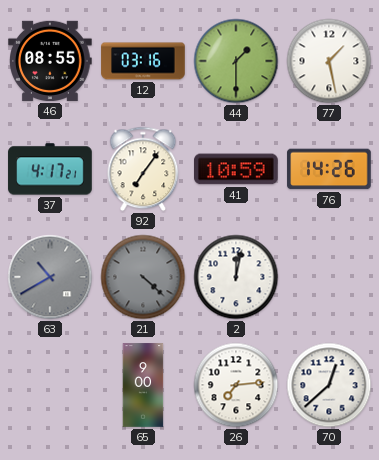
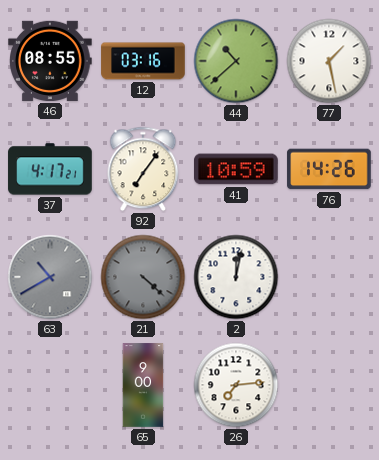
44: 1:30 -> 10:38
70: 12:38 -> none
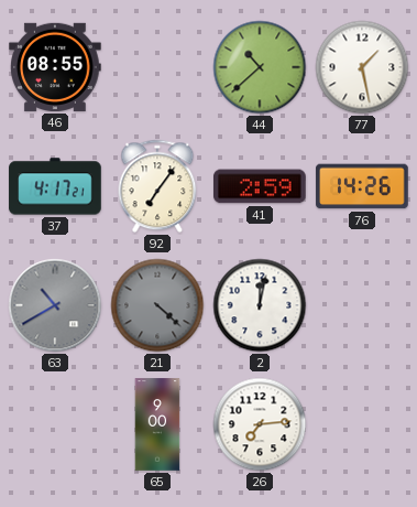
12: 03:16 -> none
41: 10:59 -> 2:59
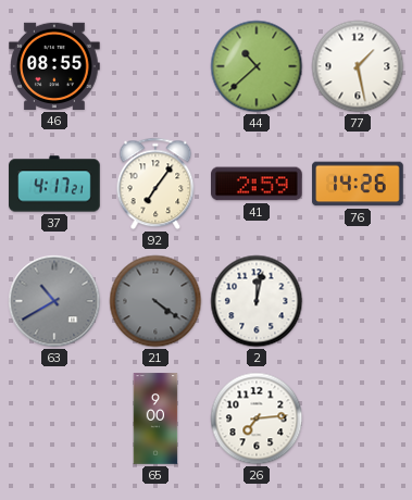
21: 4:22 -> 4:21
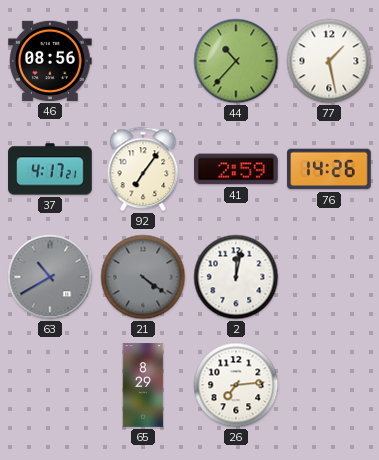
46: 08:55 -> 08:56
44: 10:38 -> 10:37
65: 9:00 -> 8:29
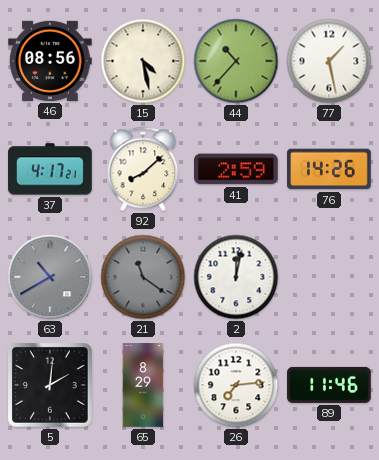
15: none -> 4:28
92: 7:06 -> 8:08
21: 4:21 -> 11:21
5: none -> 2:01
89: none -> 11:46
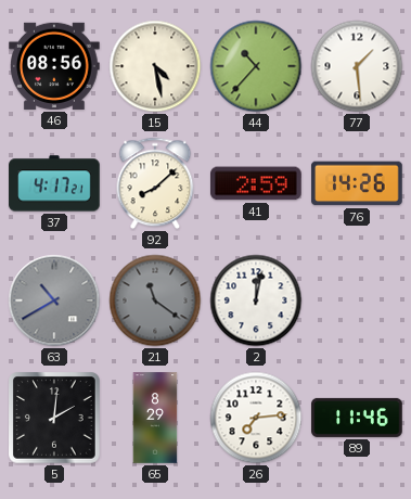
77: 1:28 -> 1:29
